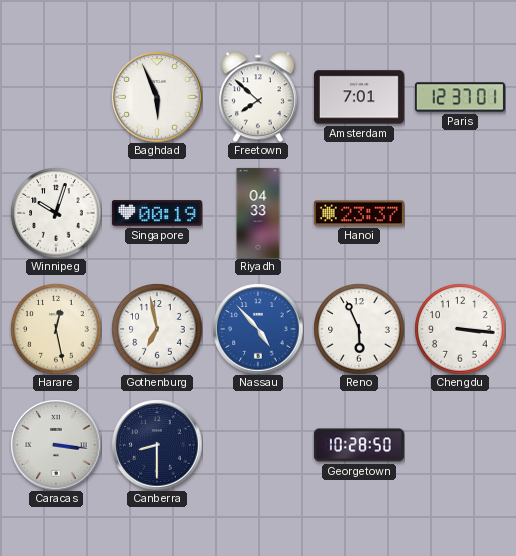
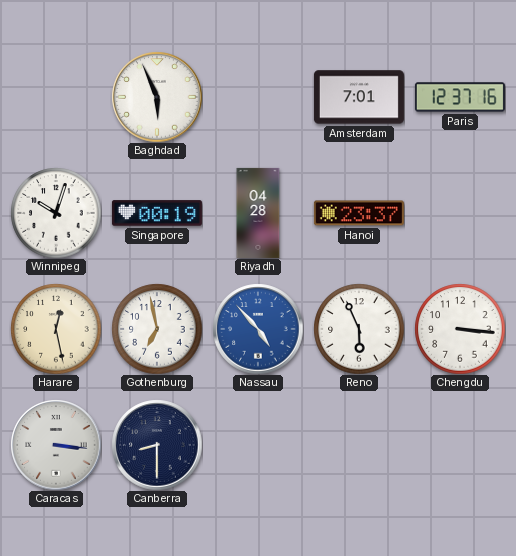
Freetown: 7:52 -> none
Paris: 12:37:01 -> 12:37:16
Riyadh: 04:33 -> 04:28
Georgetown: 10:28 -> none
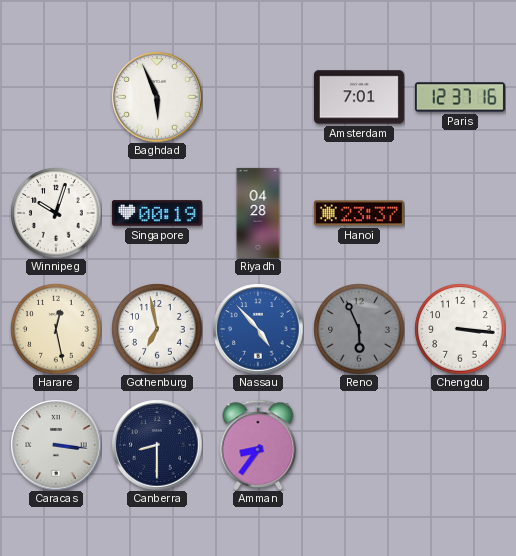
Reno dial: white -> grey
Amman: none -> 8:36
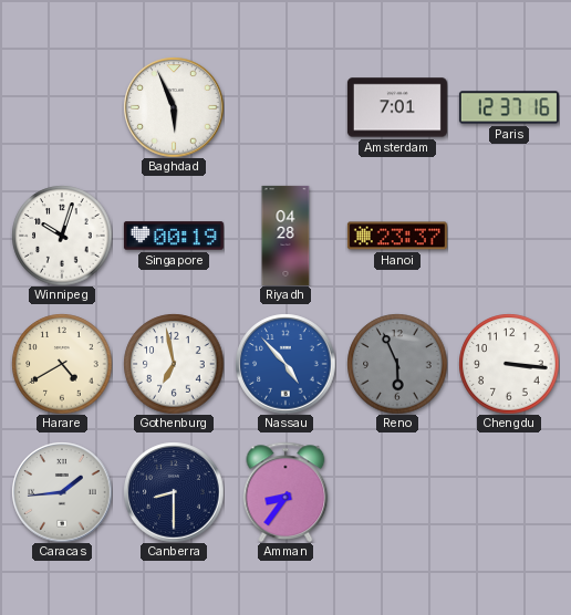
Harare: 12:28 -> 4:40
Caracas: 3:16 -> 1:44
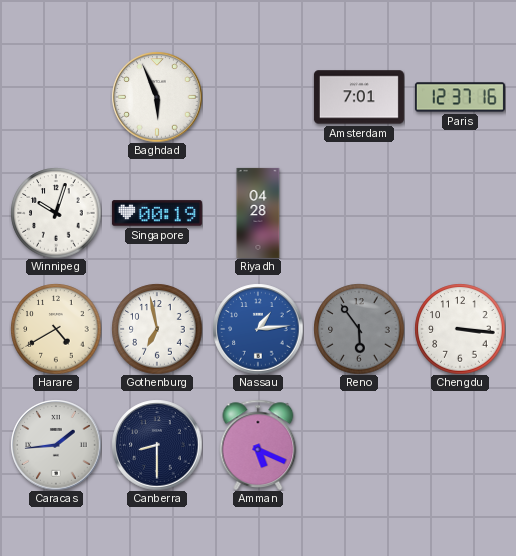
Hanoi: 23:37 -> none
Nassau: 4:53 -> 1:14
Reno: 5:56 -> 5:54
Amman: 8:36 -> 5:19
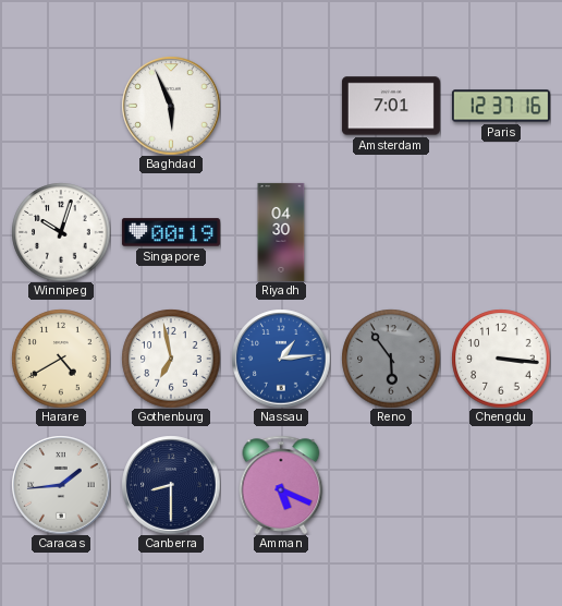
Riyadh: 04:28 -> 04:30
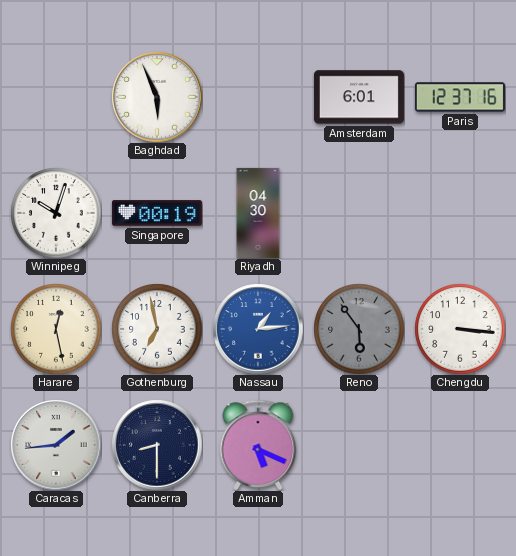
Amsterdam: 7:01 -> 6:01
Harare: 4:40 -> 12:28
